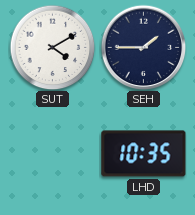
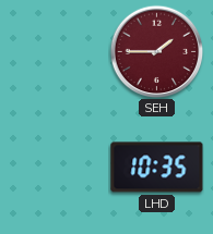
SUT: 4:10 -> none
SEH dial: navy -> burgundy
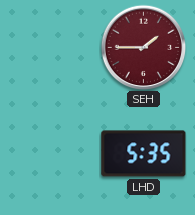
LHD: 10:35 -> 5:35
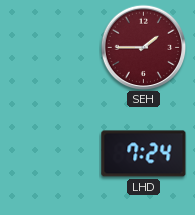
LHD: 5:35 -> 7:24
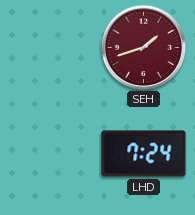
SEH: 1:45 -> 1:42
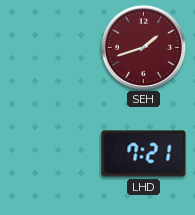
LHD: 7:24 -> 7:21
